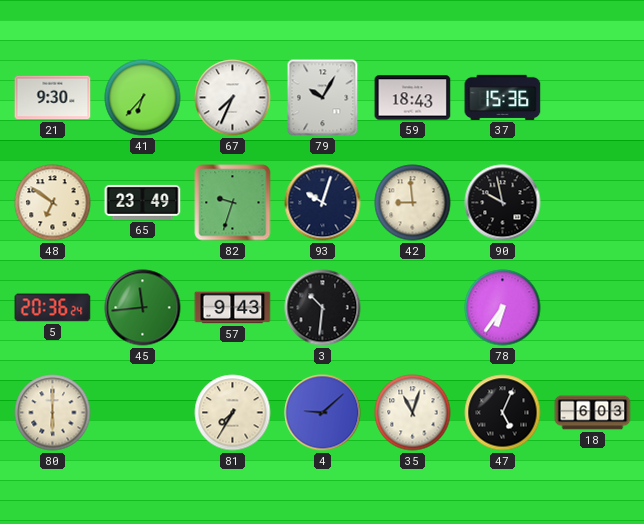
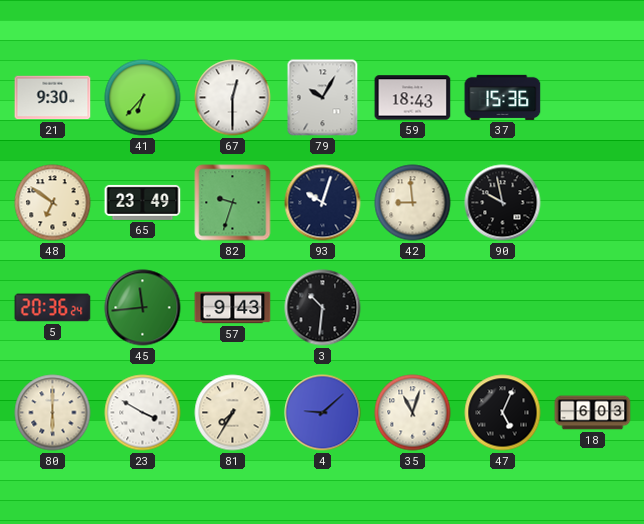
67: 7:34 -> 12:30
78: 6:36 -> none
23: none -> 3:50
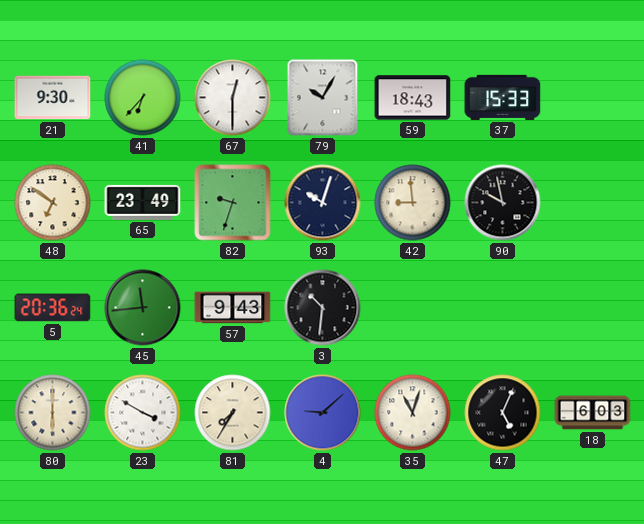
37: 15:36 -> 15:33
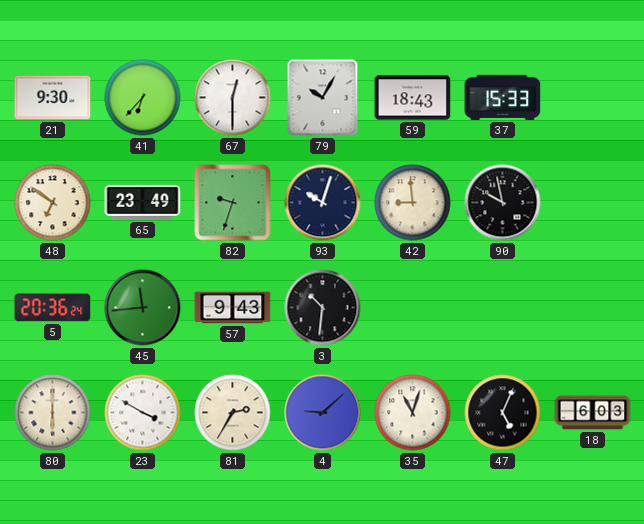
81: 7:35 -> 2:35
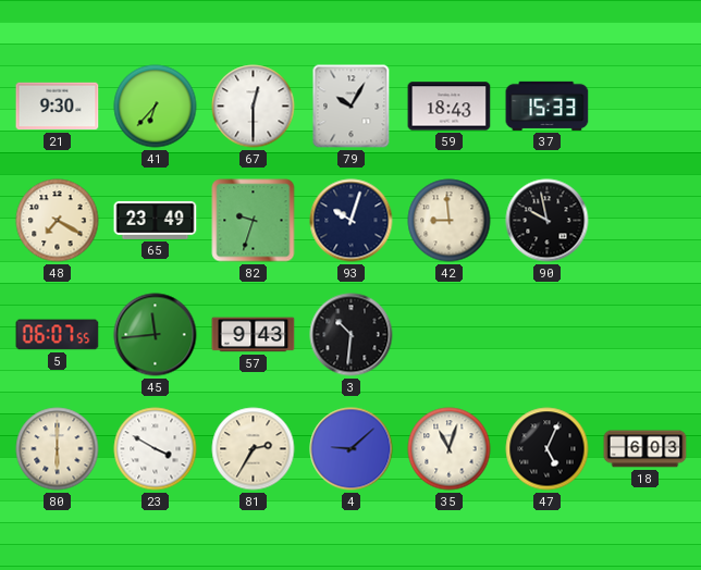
48: 6:51 -> 7:20
5: 20:36 -> 06:07
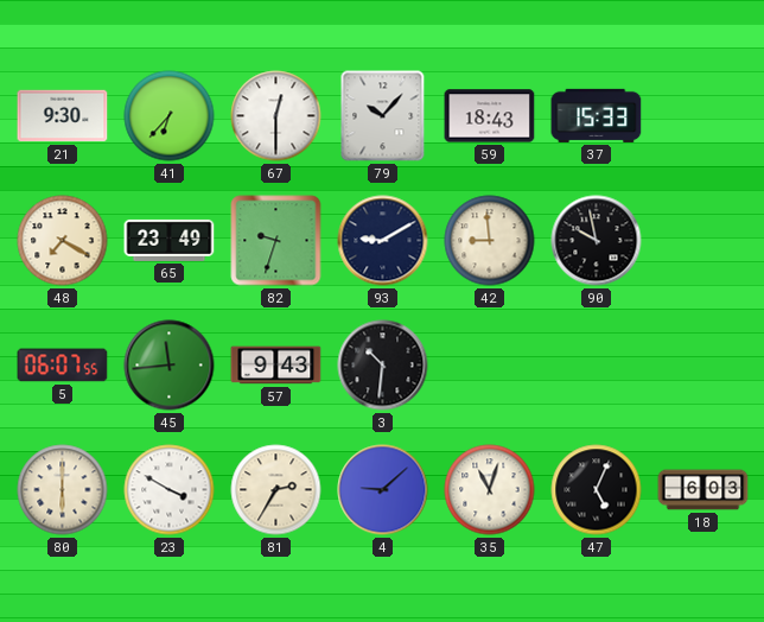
79: 10:05 -> 10:07
93: 10:03 -> 9:10
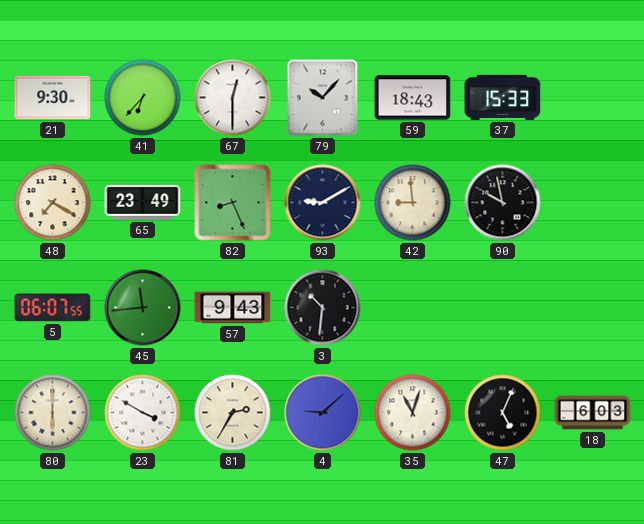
82: 9:33 -> 8:26
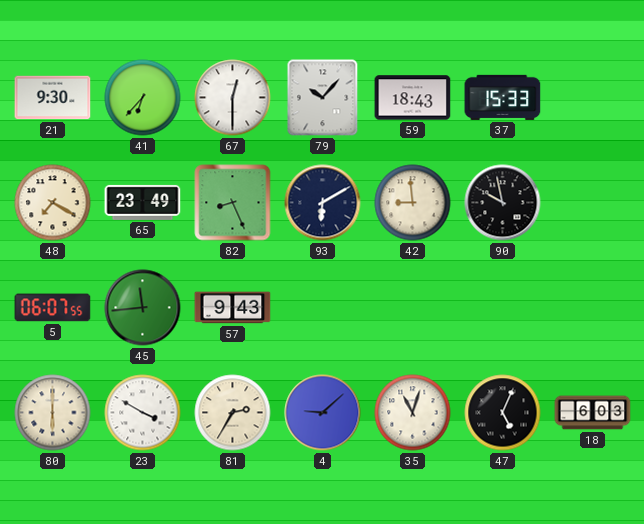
93: 9:10 -> 6:10
3: 10:31 -> none
